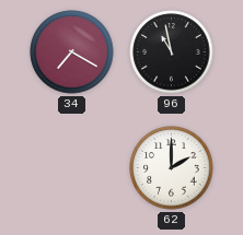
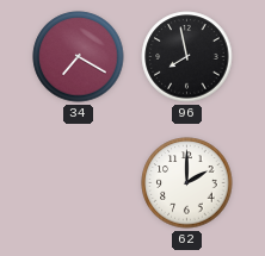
96: 10:58 -> 7:58
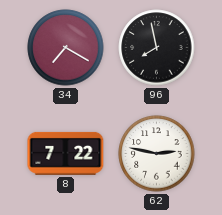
8: none -> 7:22
62: 2:00 -> 2:47
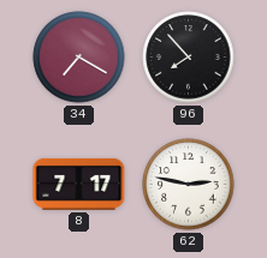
96: 7:58 -> 7:53
8: 7:22 -> 7:17
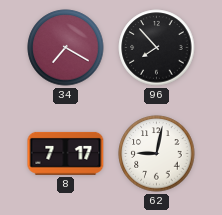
62: 2:47 -> 9:02
